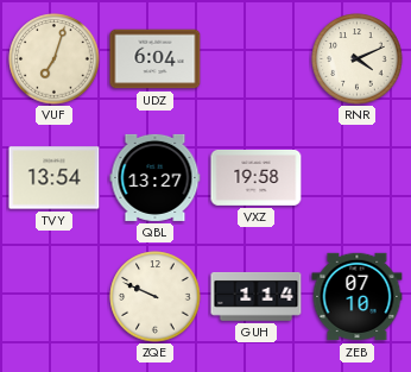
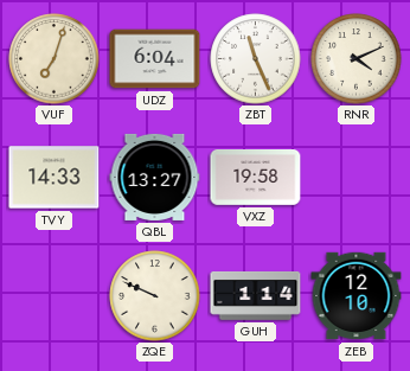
ZBT: none -> 11:26
TVY: 13:54 -> 14:33
ZEB: 07:10 -> 12:10
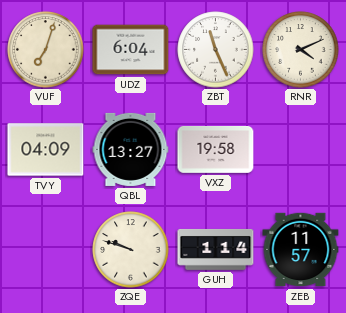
TVY: 14:33 -> 04:09
ZQE: 9:49 -> 9:48
ZEB: 12:10 -> 11:57
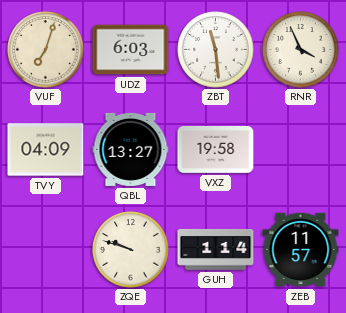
UDZ: 6:04 -> 6:03
ZBT: 11:26 -> 11:29
RNR: 4:11 -> 3:56
